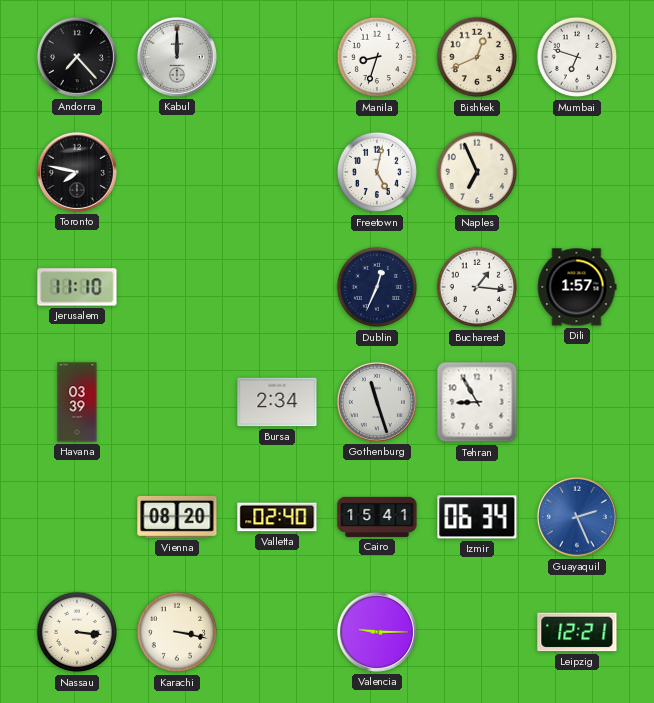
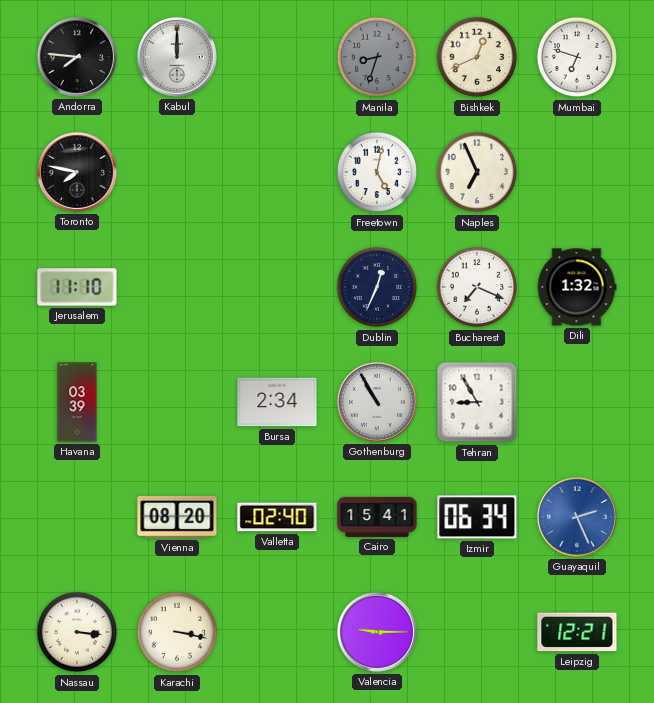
Andorra: 7:23 -> 7:46
Manila dial: white -> grey
Bucharest: 1:16 -> 7:19
Dili: 1:57 -> 1:32
Gothenburg: 11:27 -> 10:55
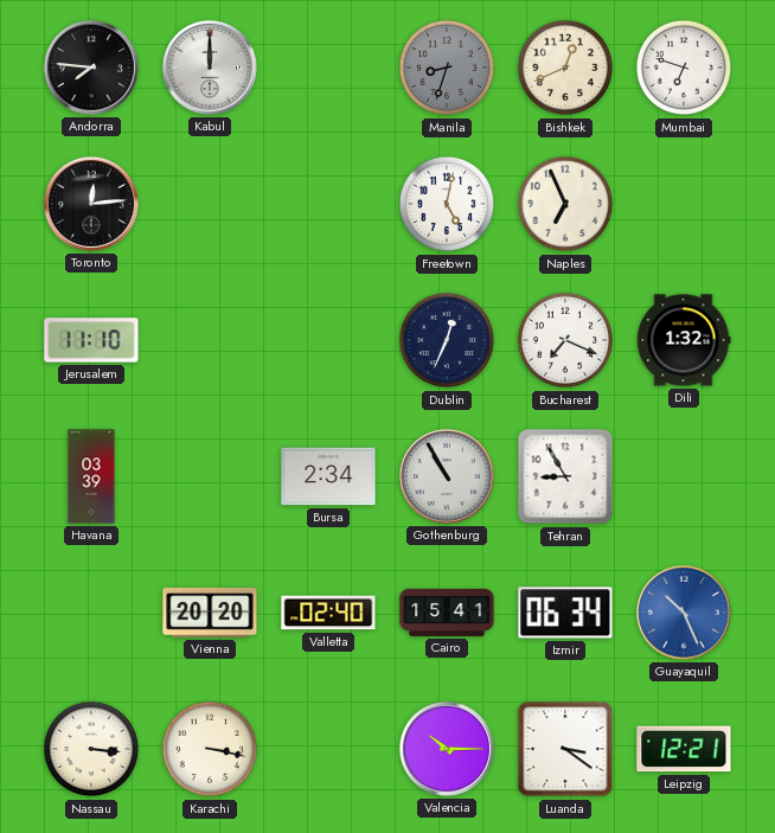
Toronto: 7:47 -> 12:14
Vienna: 08:20 -> 20:20
Guayaquil: 2:26 -> 10:26
Valencia: 9:15 -> 10:15
Luanda: none -> 3:21
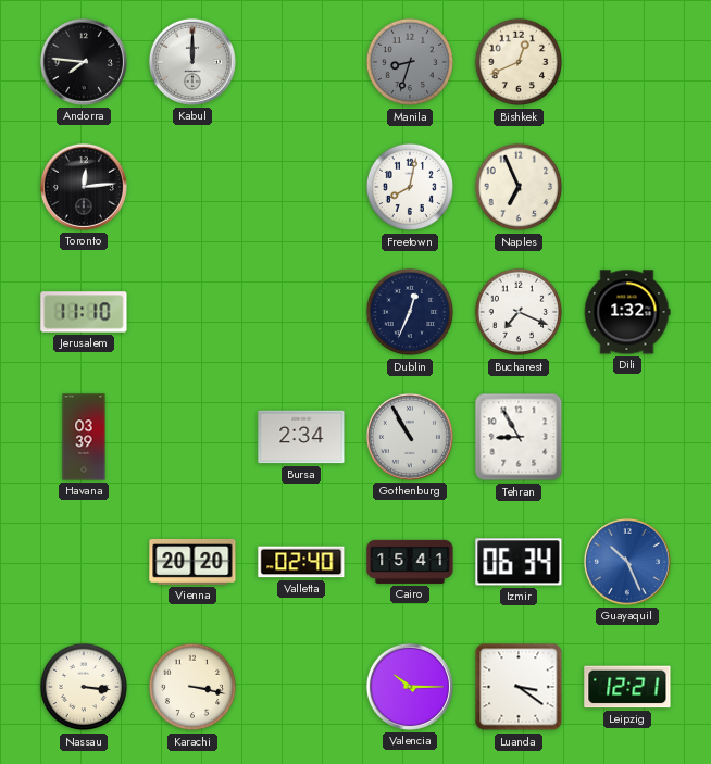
Mumbai: 6:48 -> none
Freetown: 5:02 -> 8:02
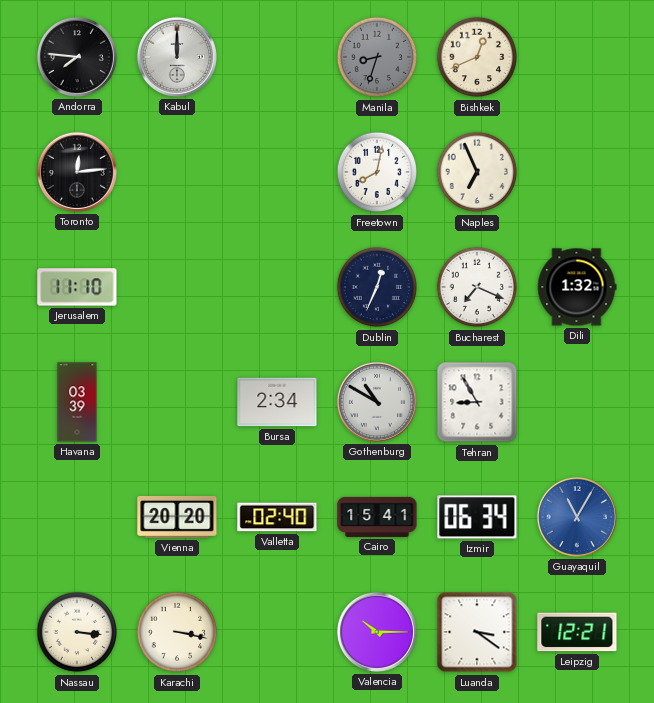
Gothenburg: 10:55 -> 10:50
Guayaquil: 10:26 -> 11:05
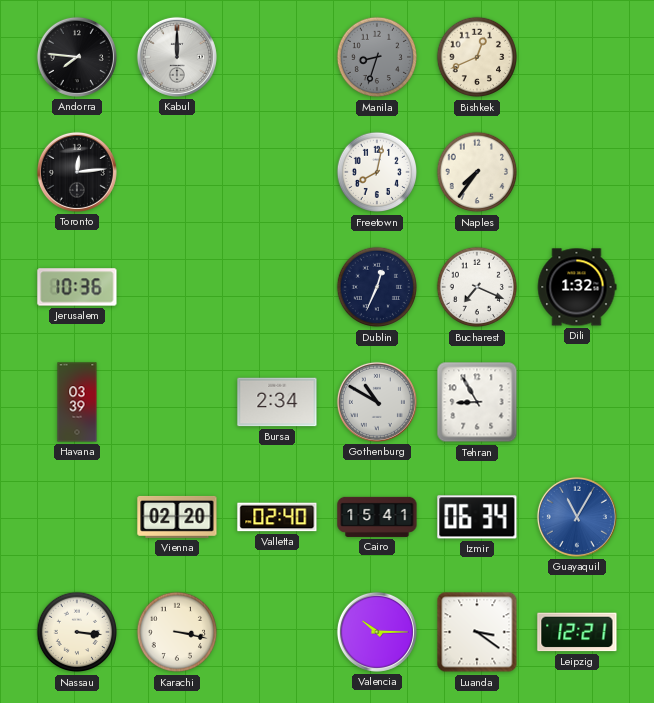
Naples: 6:56 -> 7:36
Jerusalem: 11:10 -> 10:36
Vienna: 20:20 -> 02:20
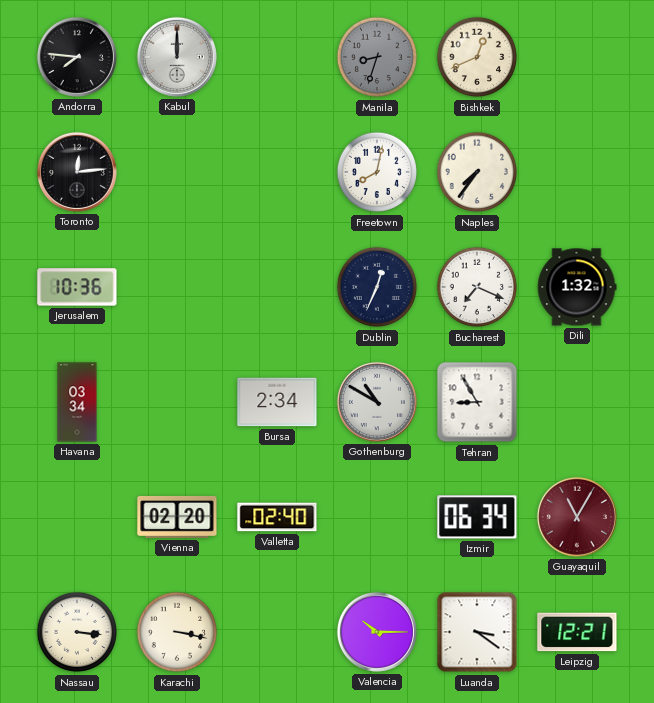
Havana: 03:39 -> 03:34
Cairo: 15:41 -> none
Guayaquil dial: blue -> burgundy
